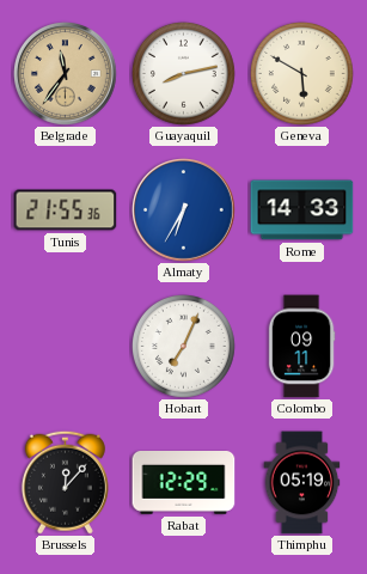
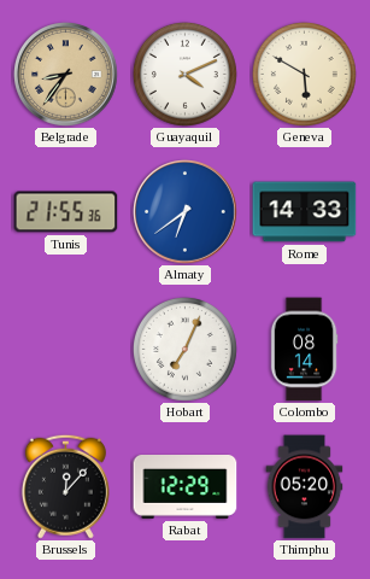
Belgrade: 11:36 -> 8:36
Guayaquil: 8:13 -> 4:11
Almaty: 6:35 -> 6:39
Colombo: 09:11 -> 08:14
Thimphu: 05:19 -> 05:20
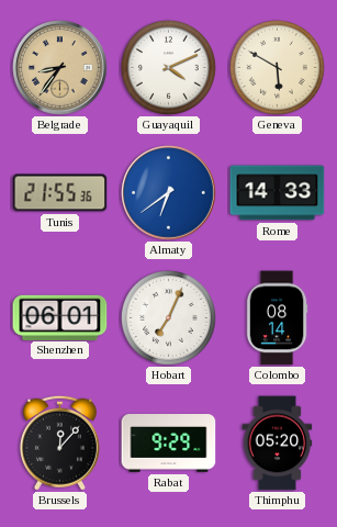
Shenzhen: none -> 06:01
Rabat: 12:29 -> 9:29
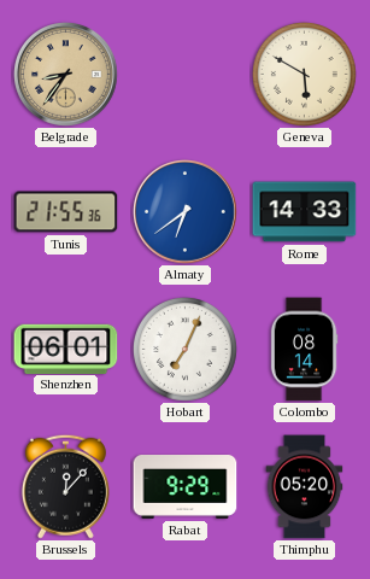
Guayaquil: 4:11 -> none
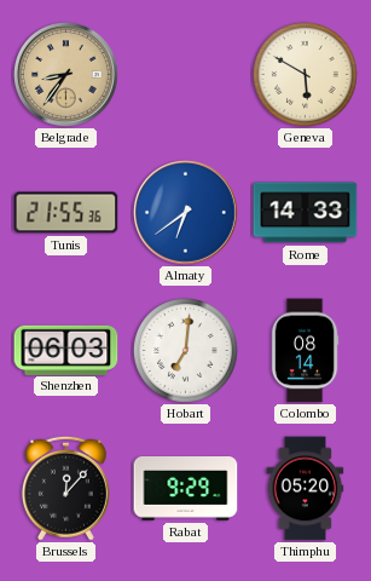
Shenzhen: 06:01 -> 06:03
Hobart: 7:04 -> 7:01
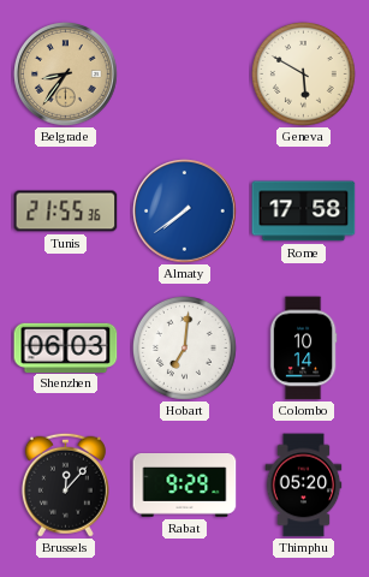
Almaty: 6:39 -> 7:39
Rome: 14:33 -> 17:58
Colombo: 08:14 -> 10:14
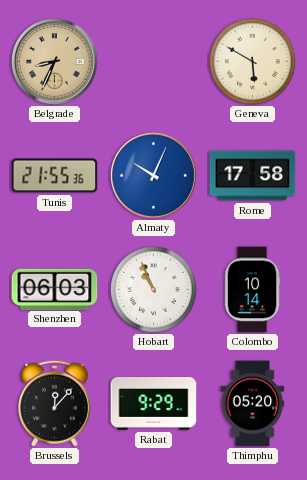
Belgrade: 8:36 -> 8:34
Almaty: 7:39 -> 10:04
Hobart: 7:01 -> 10:56
